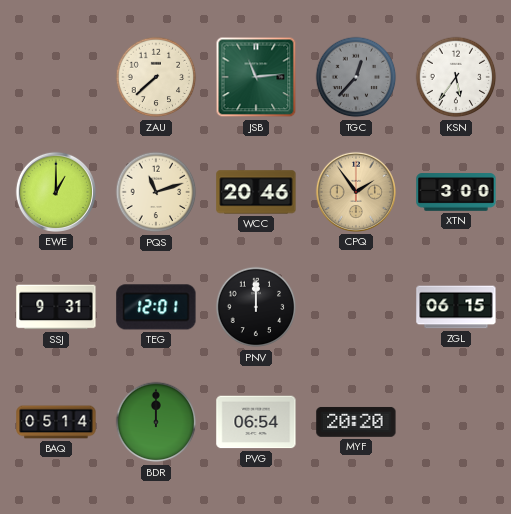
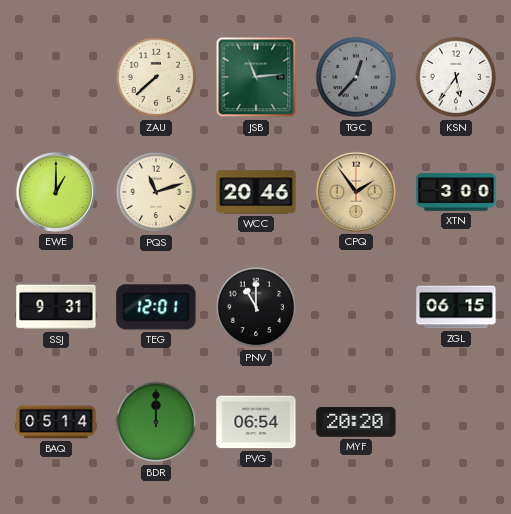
PNV: 12:00 -> 11:00
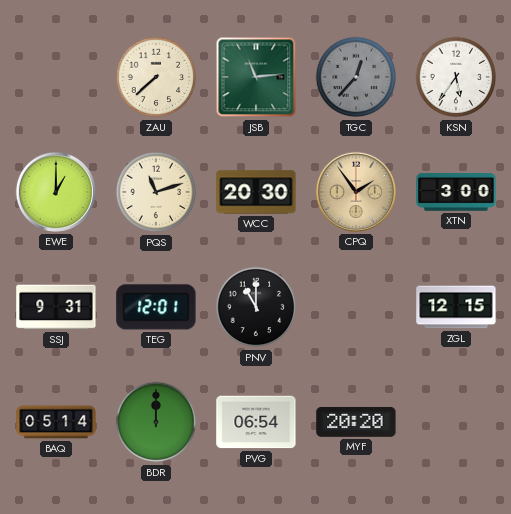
WCC: 20:46 -> 20:30
ZGL: 06:15 -> 12:15
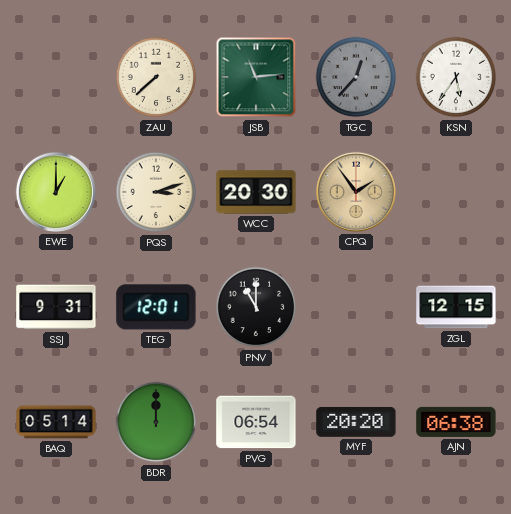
PQS: 11:12 -> 3:12
XTN: 3:00 -> none
AJN: none -> 06:38
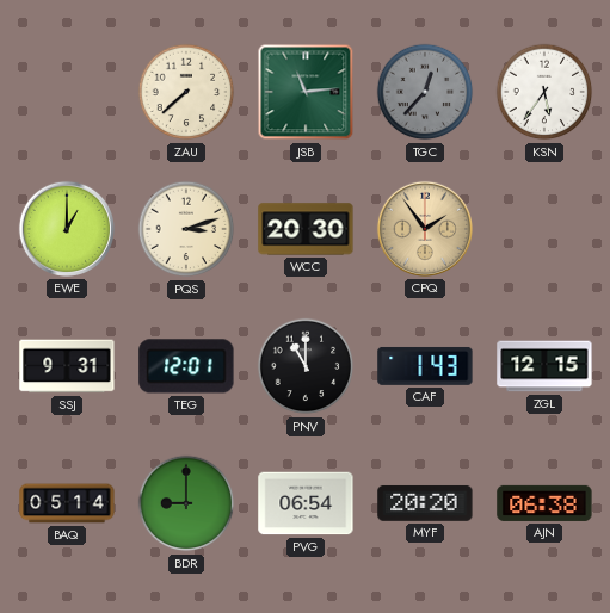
CAF: none -> 1:43
BDR: 12:00 -> 9:00
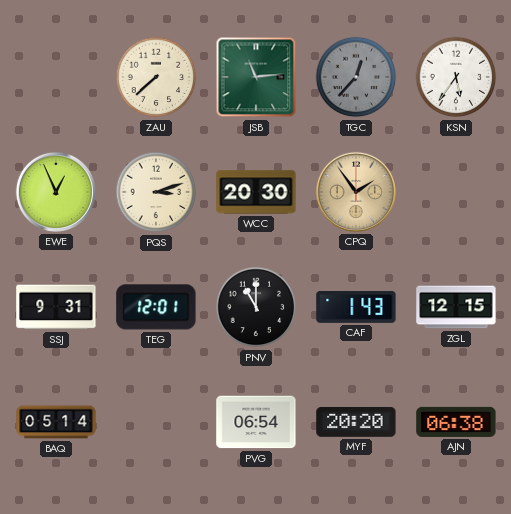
EWE: 1:00 -> 12:56
BDR: 9:00 -> none
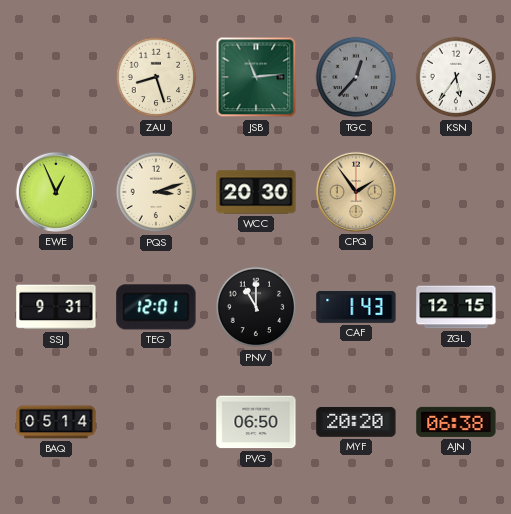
ZAU: 7:38 -> 8:27
PVG: 06:54 -> 06:50
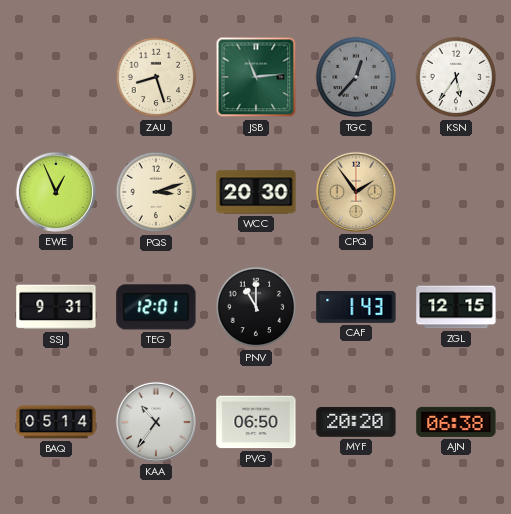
KAA: none -> 10:36
